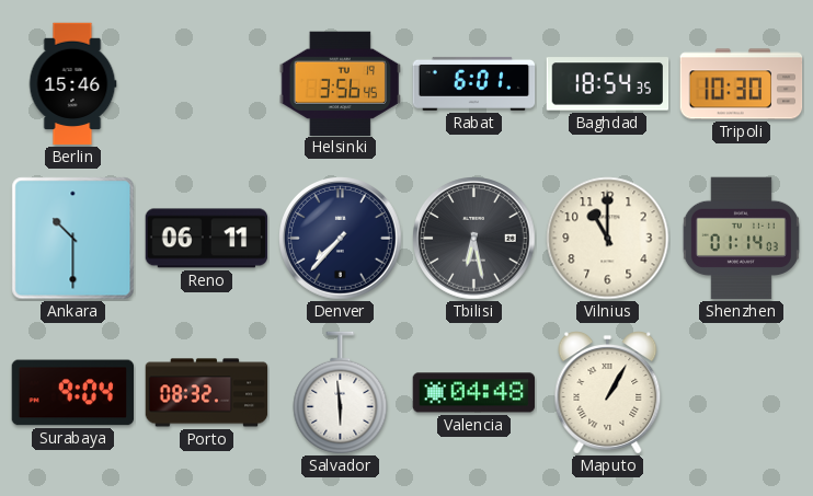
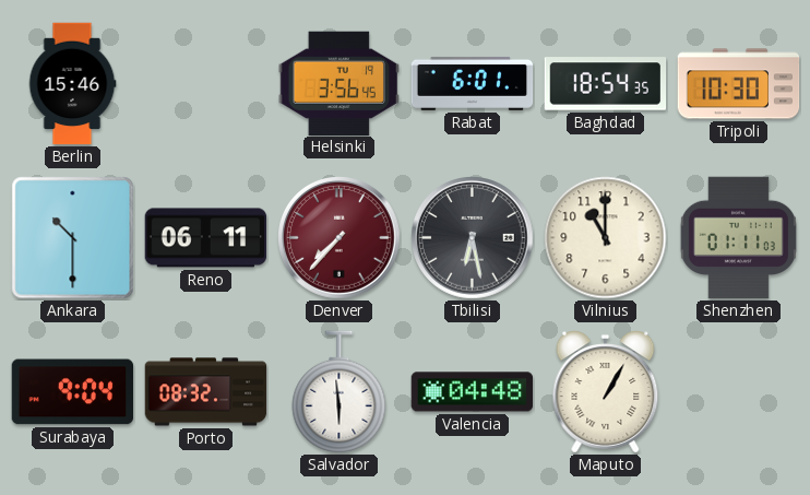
Denver dial: navy -> burgundy
Shenzhen: 01:14 -> 01:11
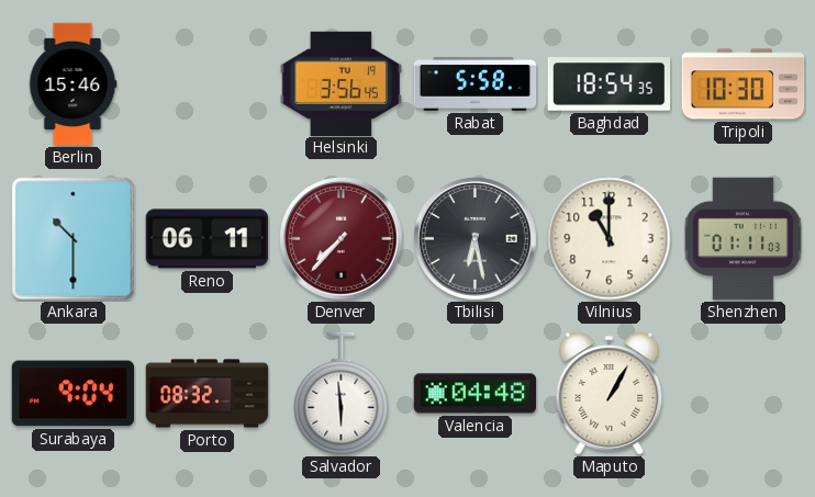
Rabat: 6:01 -> 5:58
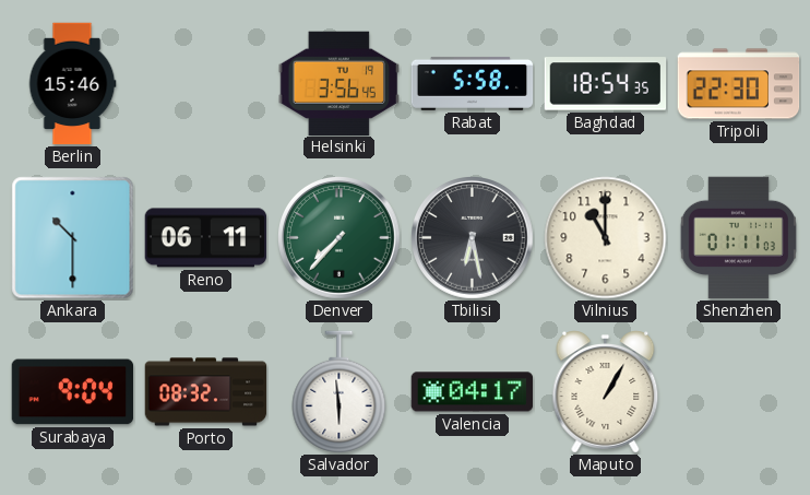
Tripoli: 10:30 -> 22:30
Denver dial: burgundy -> green
Valencia: 04:48 -> 04:17
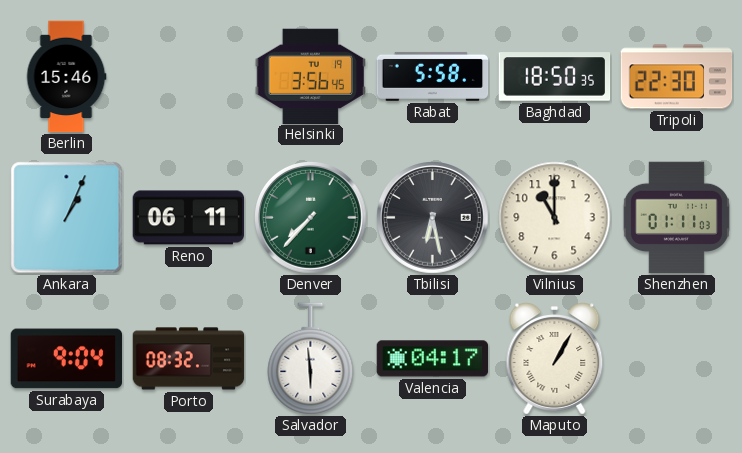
Baghdad: 18:54 -> 18:50
Ankara: 10:30 -> 1:04
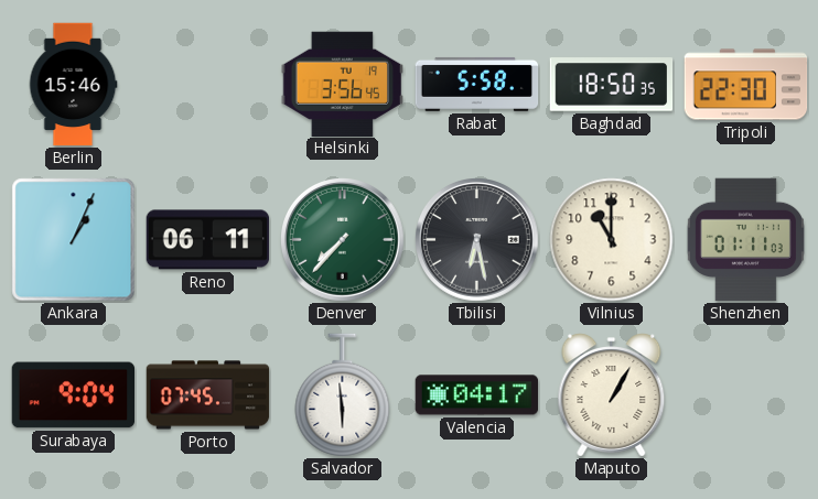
Porto: 08:32 -> 07:45
